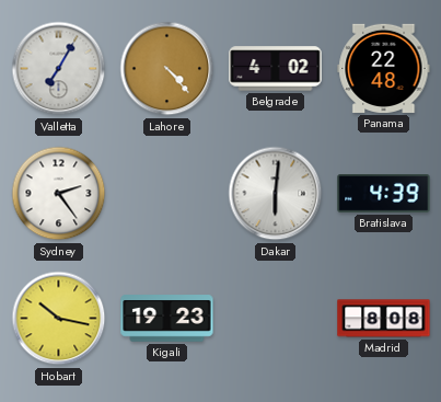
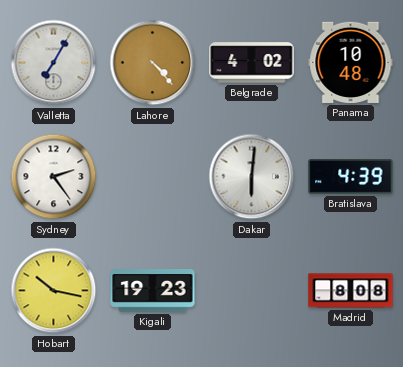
Panama: 22:48 -> 10:48
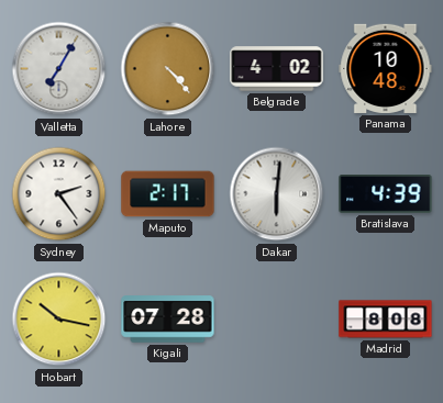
Maputo: none -> 2:17
Kigali: 19:23 -> 07:28
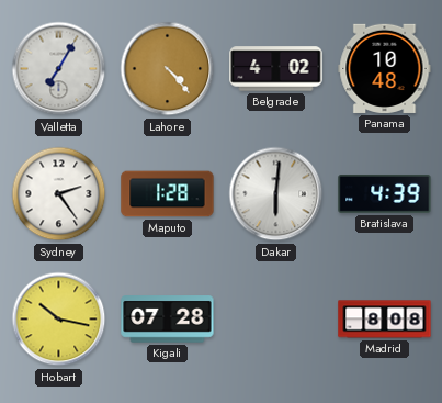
Maputo: 2:17 -> 1:28
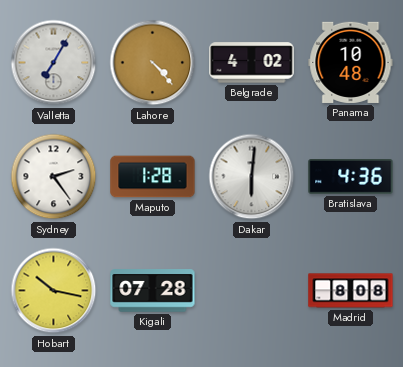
Bratislava: 4:39 -> 4:36
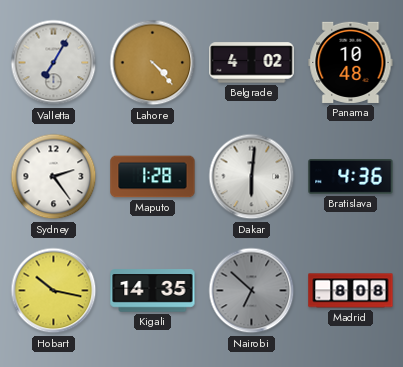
Kigali: 07:28 -> 14:35
Nairobi: none -> 6:52
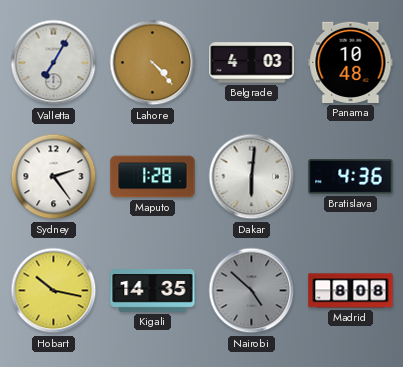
Belgrade: 4:02 -> 4:03
Nairobi: 6:52 -> 4:52
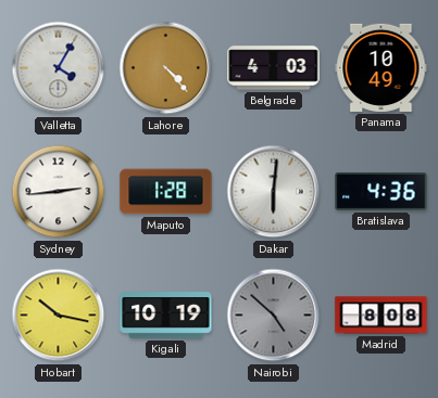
Valletta: 7:05 -> 4:05
Panama: 10:48 -> 10:49
Sydney: 2:24 -> 2:44
Kigali: 14:35 -> 10:19
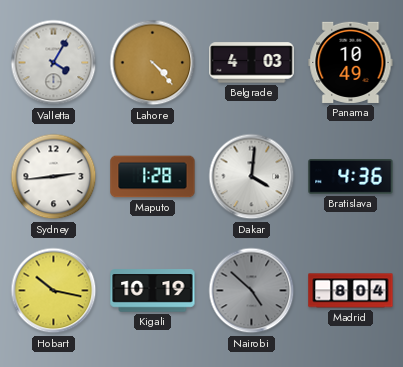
Dakar: 6:01 -> 4:01
Madrid: 8:08 -> 8:04
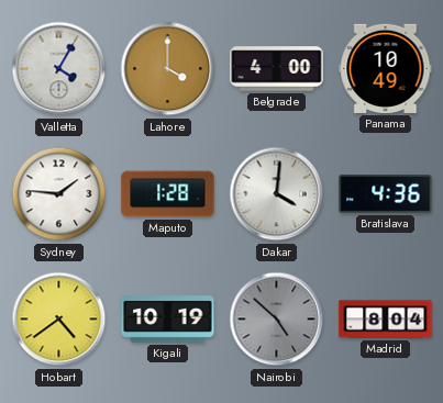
Lahore: 4:23 -> 4:00
Belgrade: 4:03 -> 4:00
Sydney: 2:44 -> 1:46
Hobart: 10:17 -> 4:39
